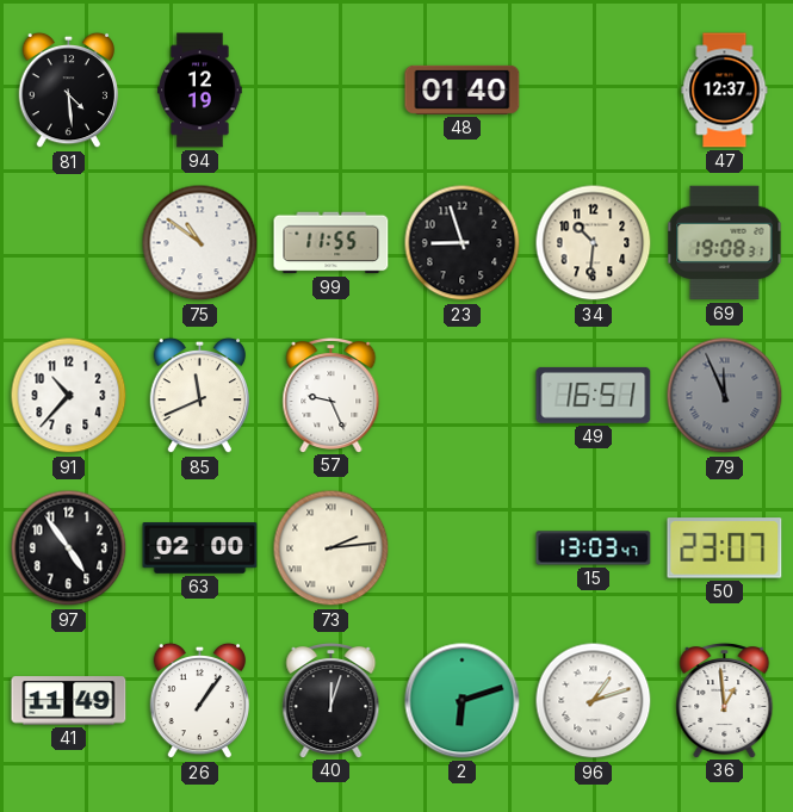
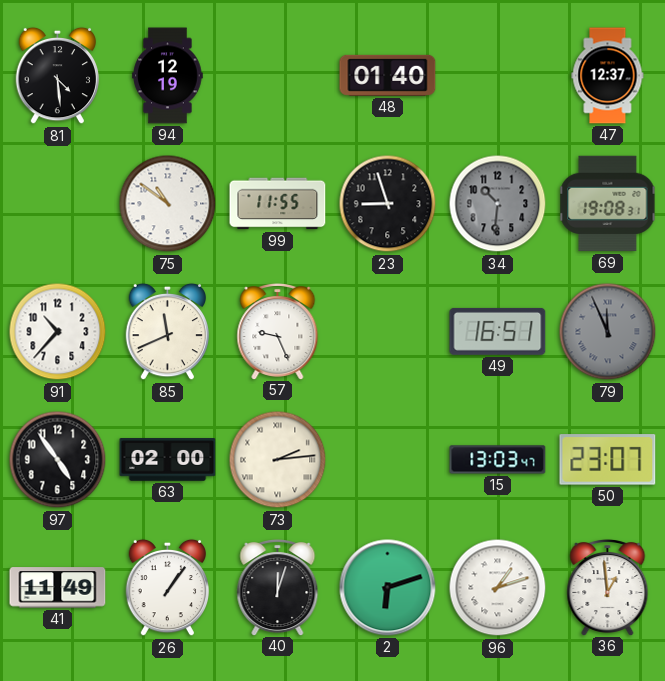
34 dial: cream -> grey
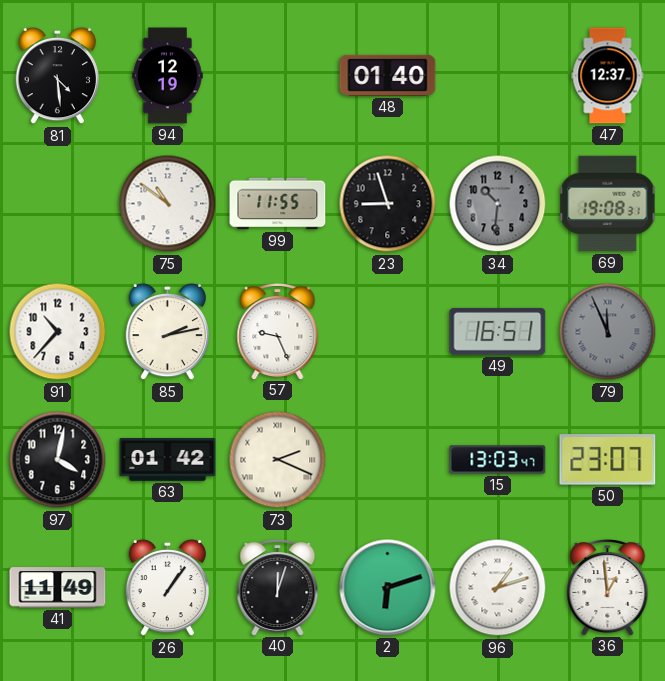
85: 11:41 -> 2:13
97: 4:54 -> 4:02
63: 02:00 -> 01:42
73: 2:14 -> 2:19
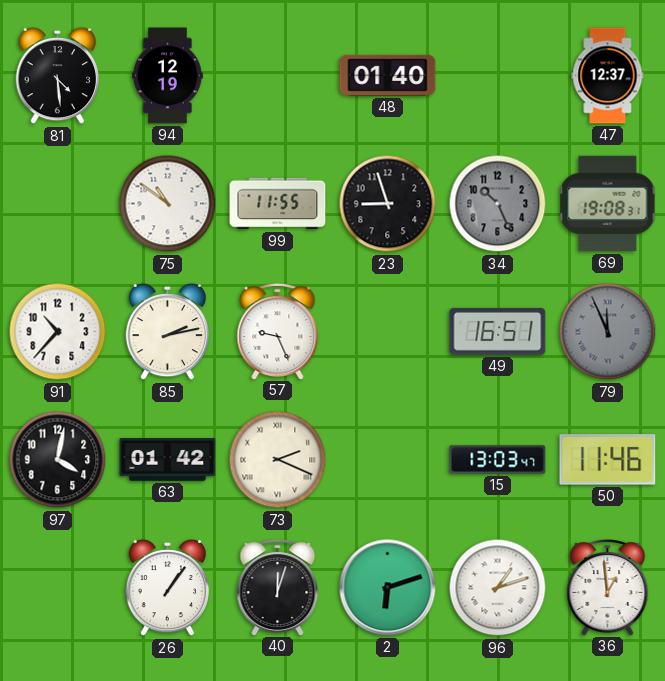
34: 10:31 -> 10:26
50: 23:07 -> 11:46
41: 11:49 -> none
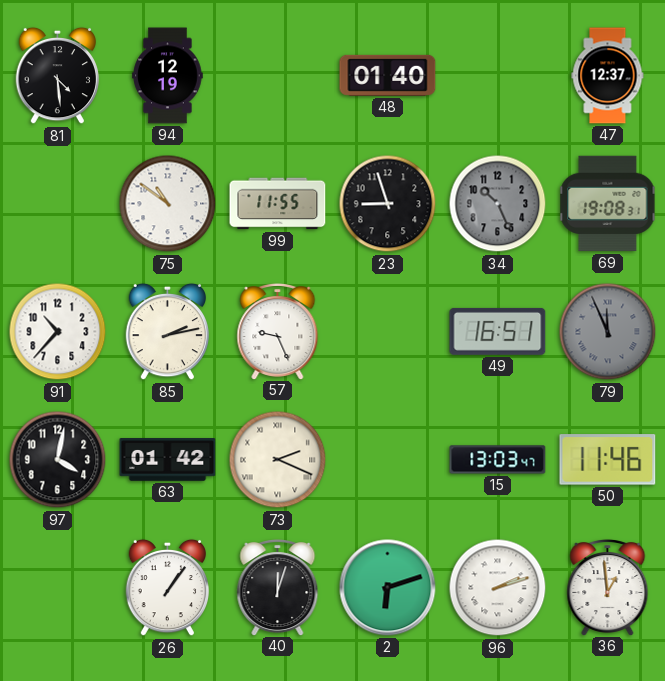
96: 1:12 -> 2:12
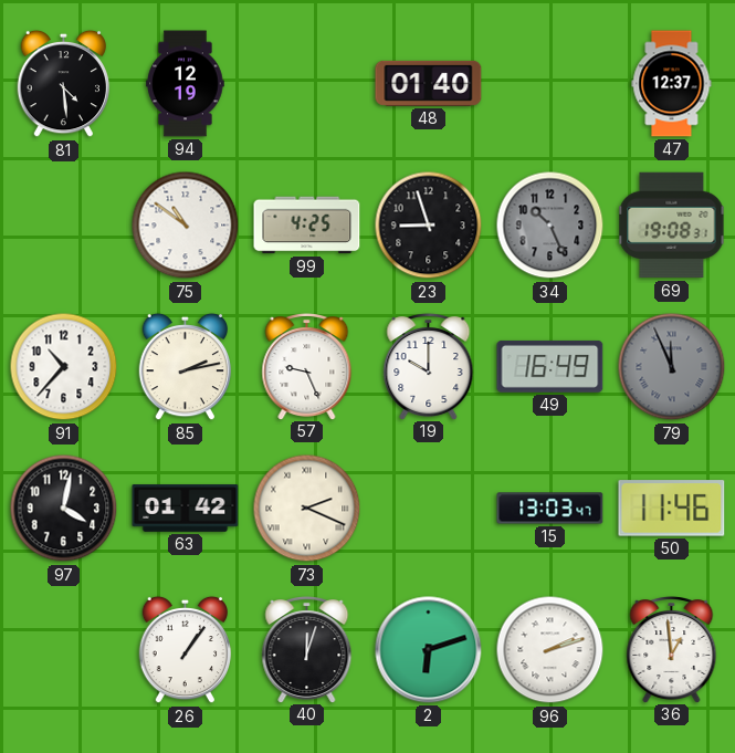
99: 11:55 -> 4:25
19: none -> 10:00
49: 16:51 -> 16:49
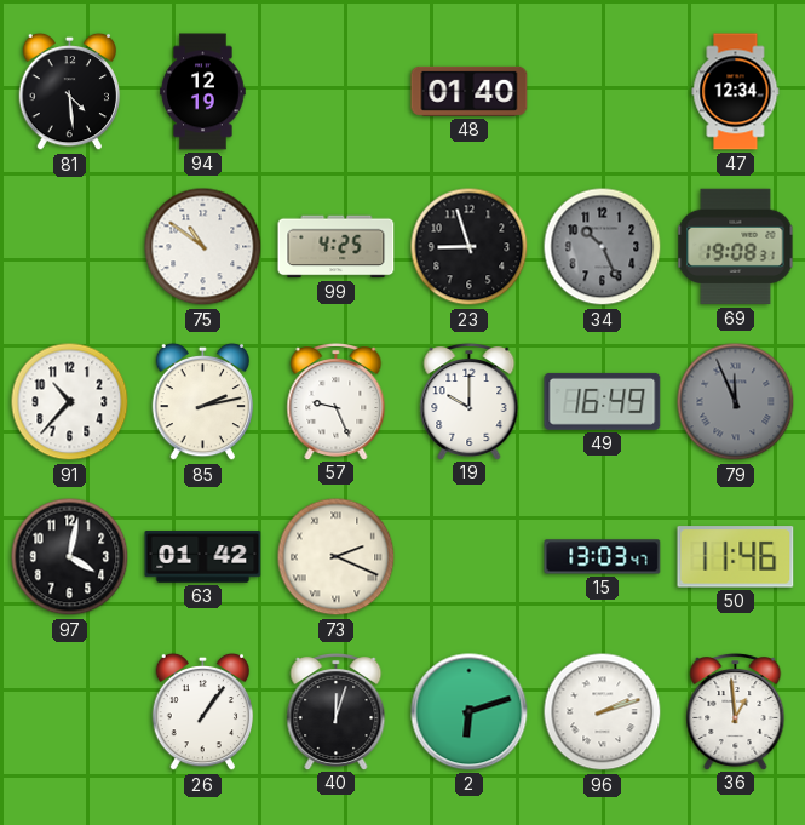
47: 12:37 -> 12:34
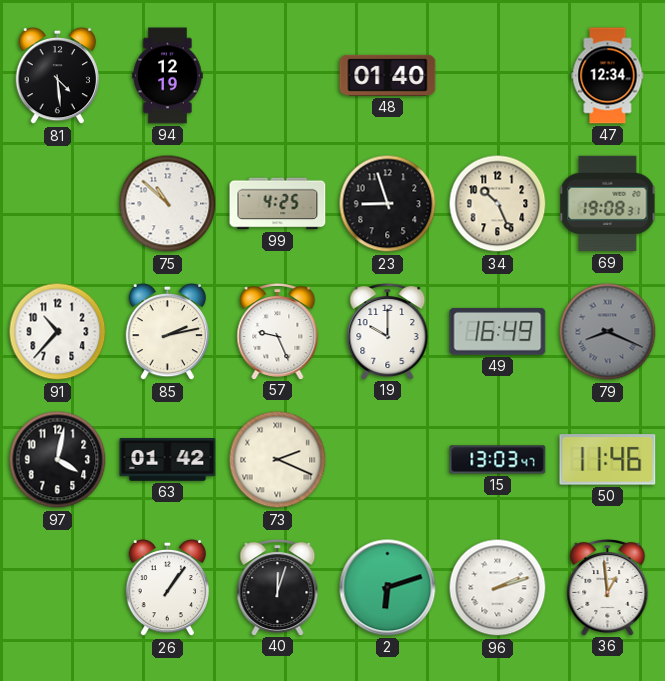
75: 10:51 -> 10:52
34 dial: grey -> cream
79: 11:56 -> 8:19
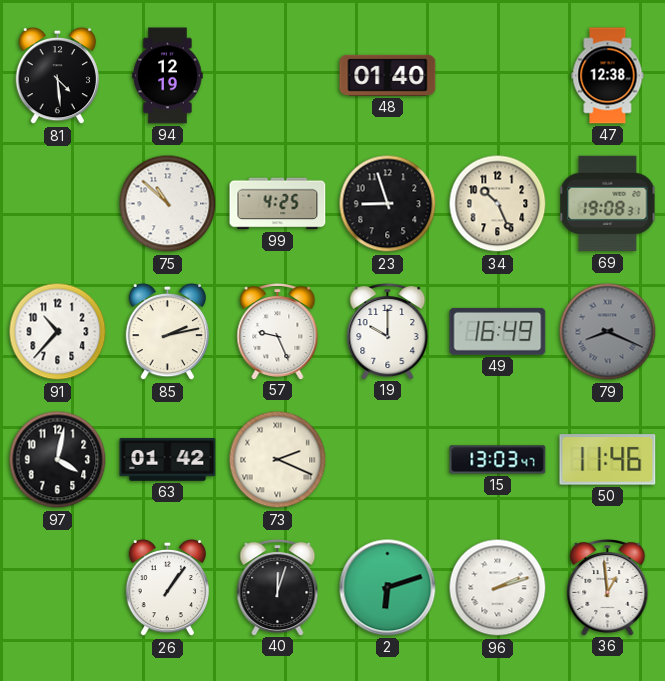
47: 12:34 -> 12:38
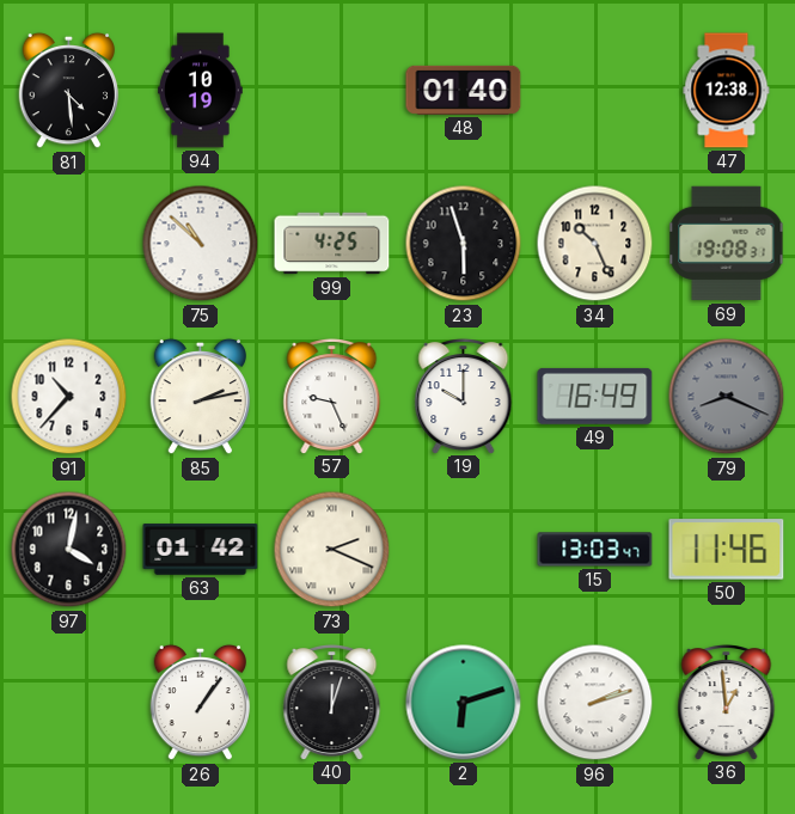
94: 12:19 -> 10:19
23: 8:57 -> 5:57
